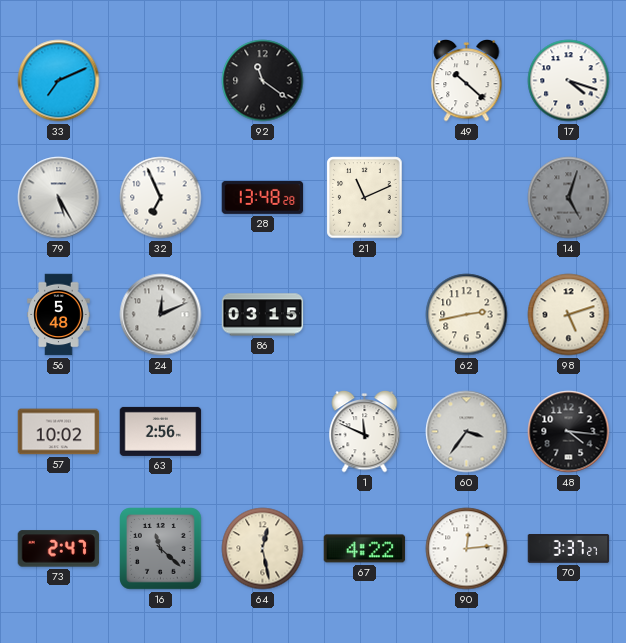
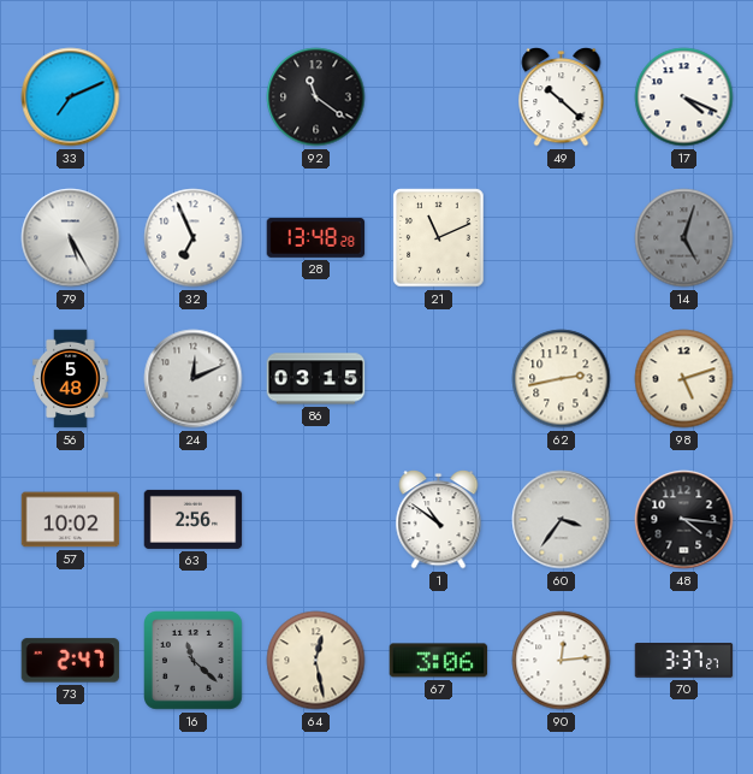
17: 4:18 -> 4:19
1: 11:49 -> 10:51
67: 4:22 -> 3:06
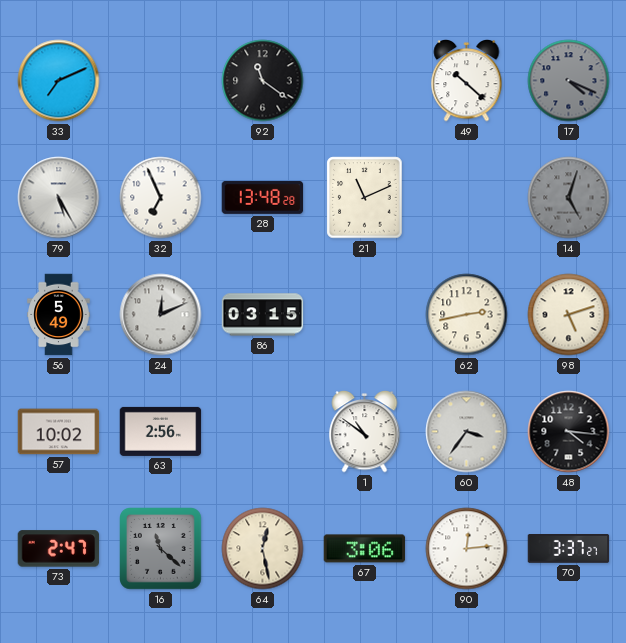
17 dial: white -> grey
56: 5:48 -> 5:49
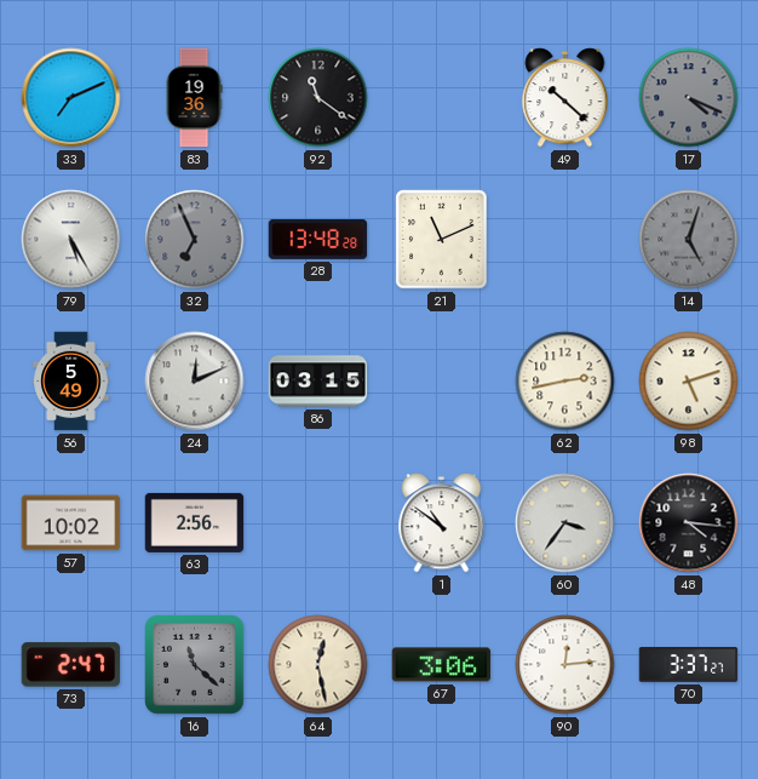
83: none -> 19:36
32 dial: white -> grey
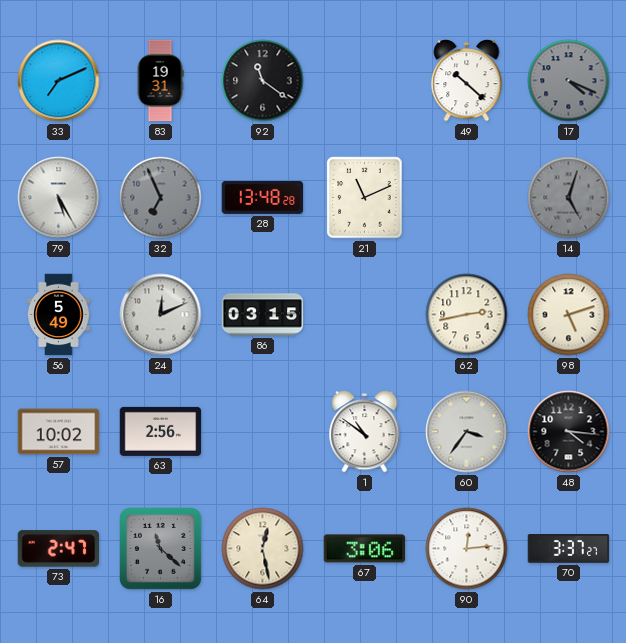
83: 19:36 -> 19:31
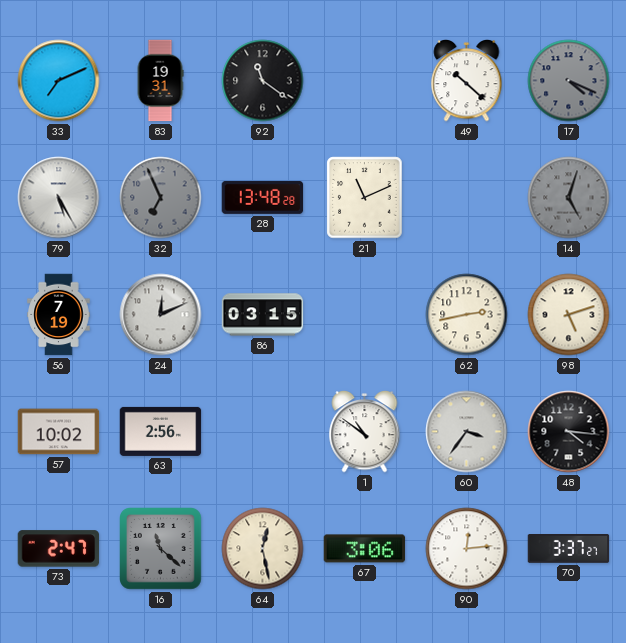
56: 5:49 -> 7:19
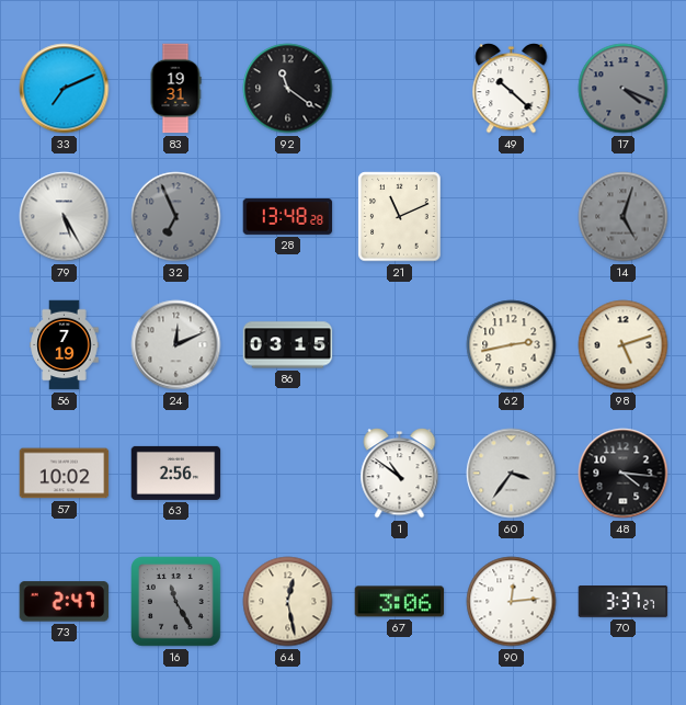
16: 11:22 -> 11:25
